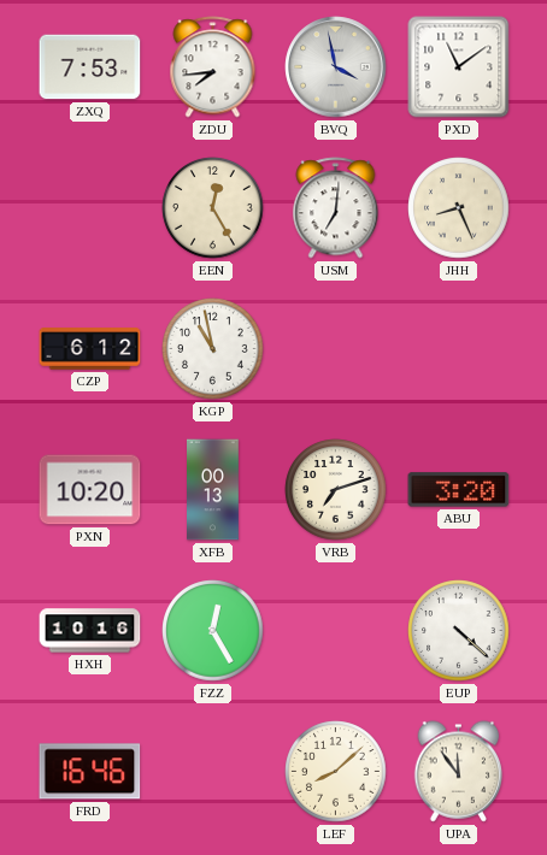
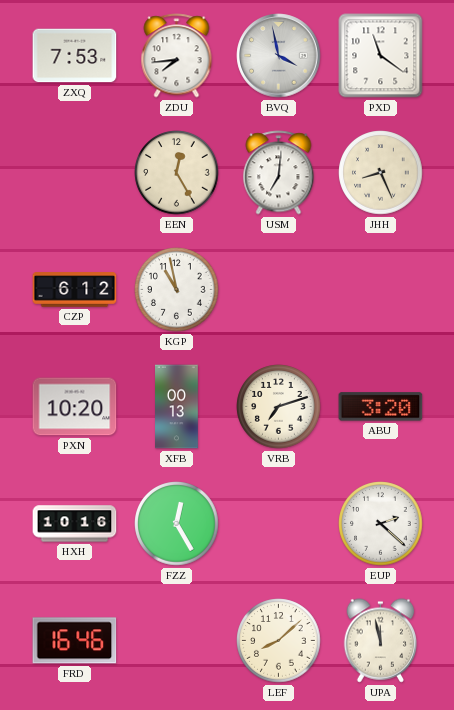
PXD: 11:09 -> 11:21
EUP: 4:22 -> 2:22
UPA: 11:54 -> 11:58
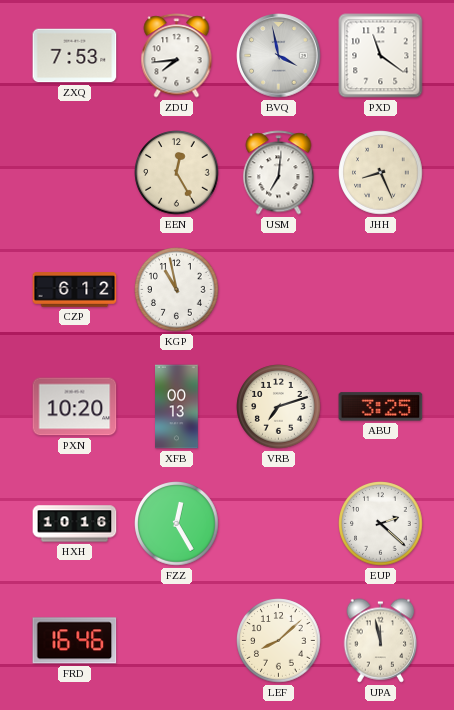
ABU: 3:20 -> 3:25
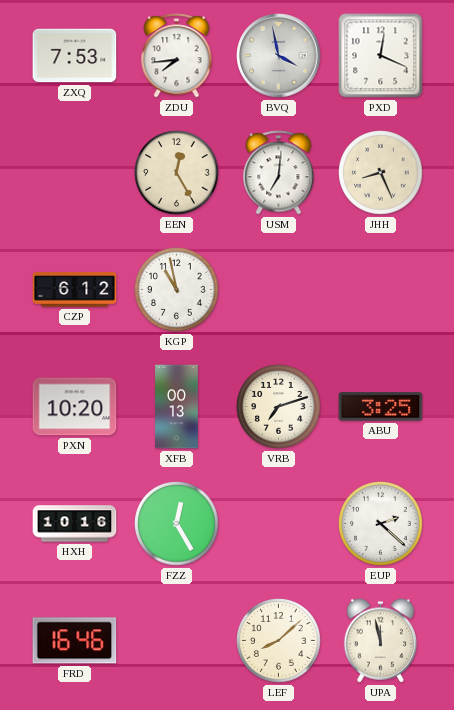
PXD: 11:21 -> 12:19
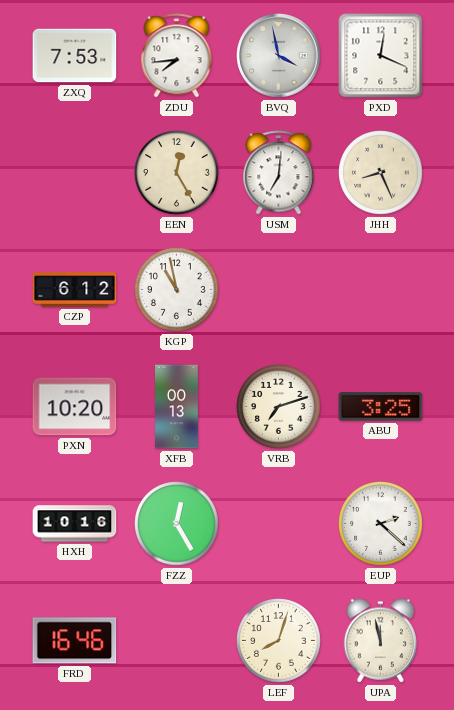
LEF: 8:08 -> 8:03
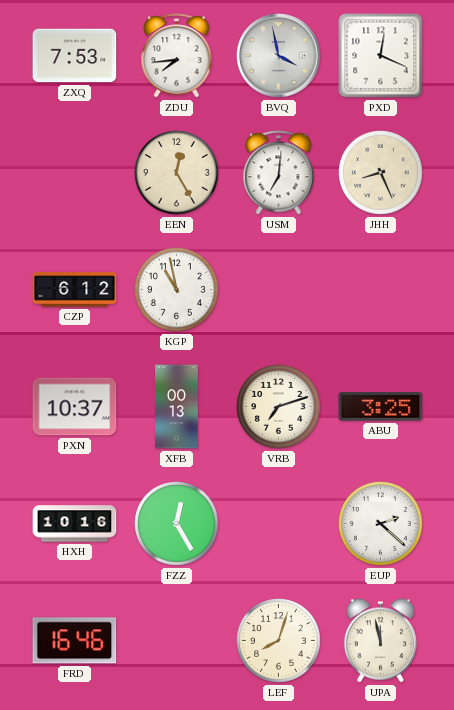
PXN: 10:20 -> 10:37
